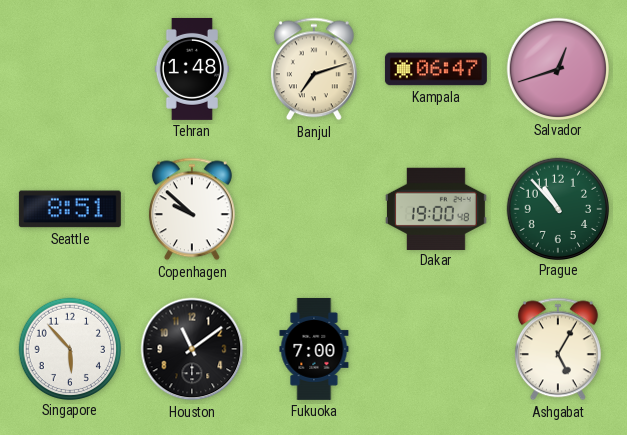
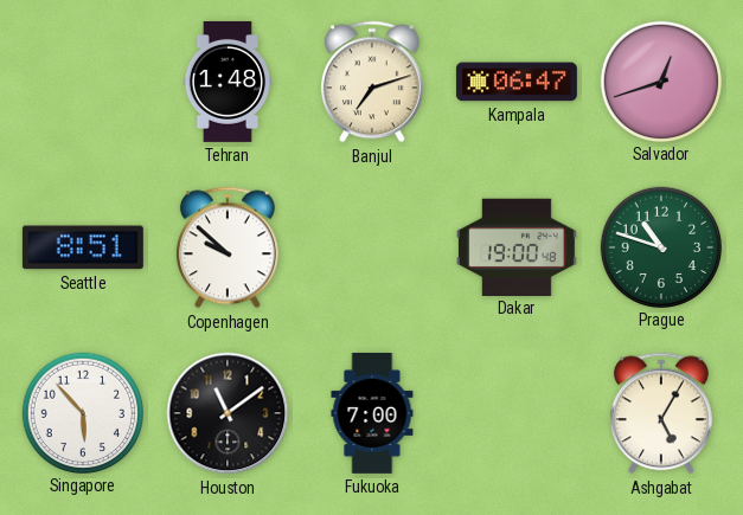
Prague: 10:53 -> 10:48
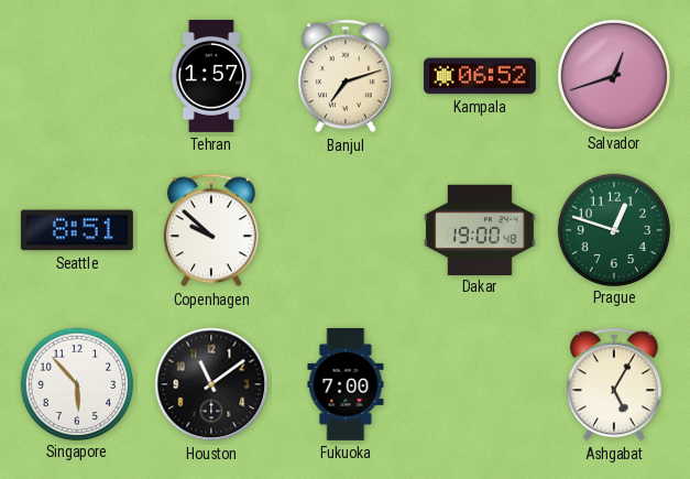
Tehran: 1:48 -> 1:57
Kampala: 06:47 -> 06:52
Prague: 10:48 -> 12:48
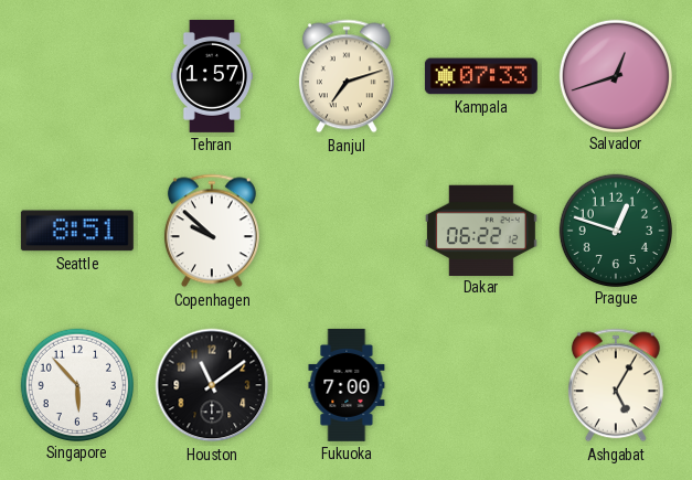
Kampala: 06:52 -> 07:33
Dakar: 19:00 -> 06:22
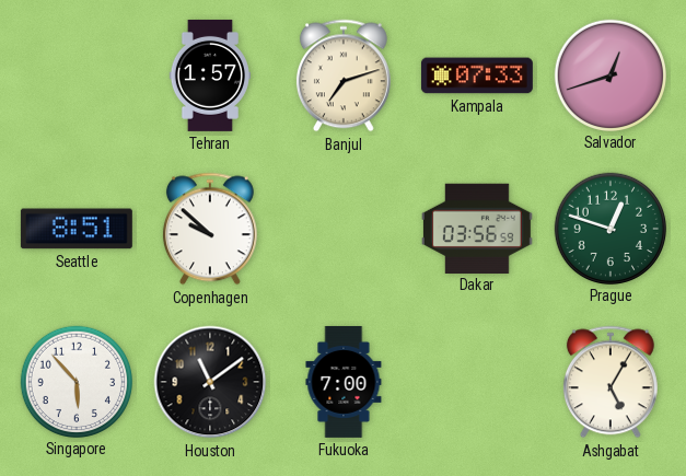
Dakar: 06:22 -> 03:56
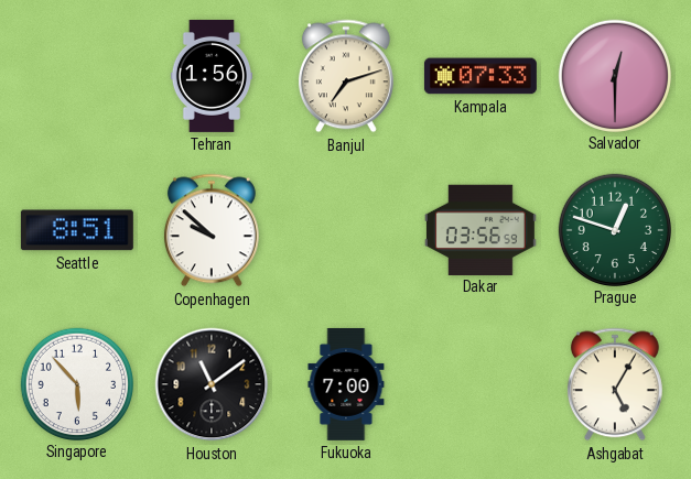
Tehran: 1:57 -> 1:56
Salvador: 12:42 -> 12:30
